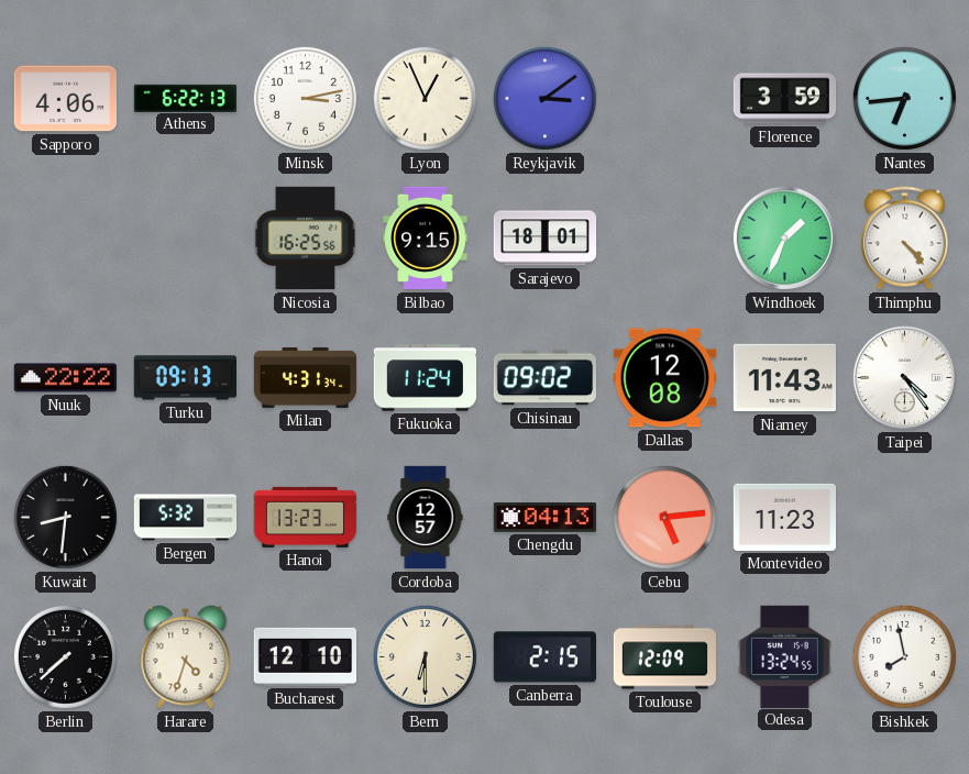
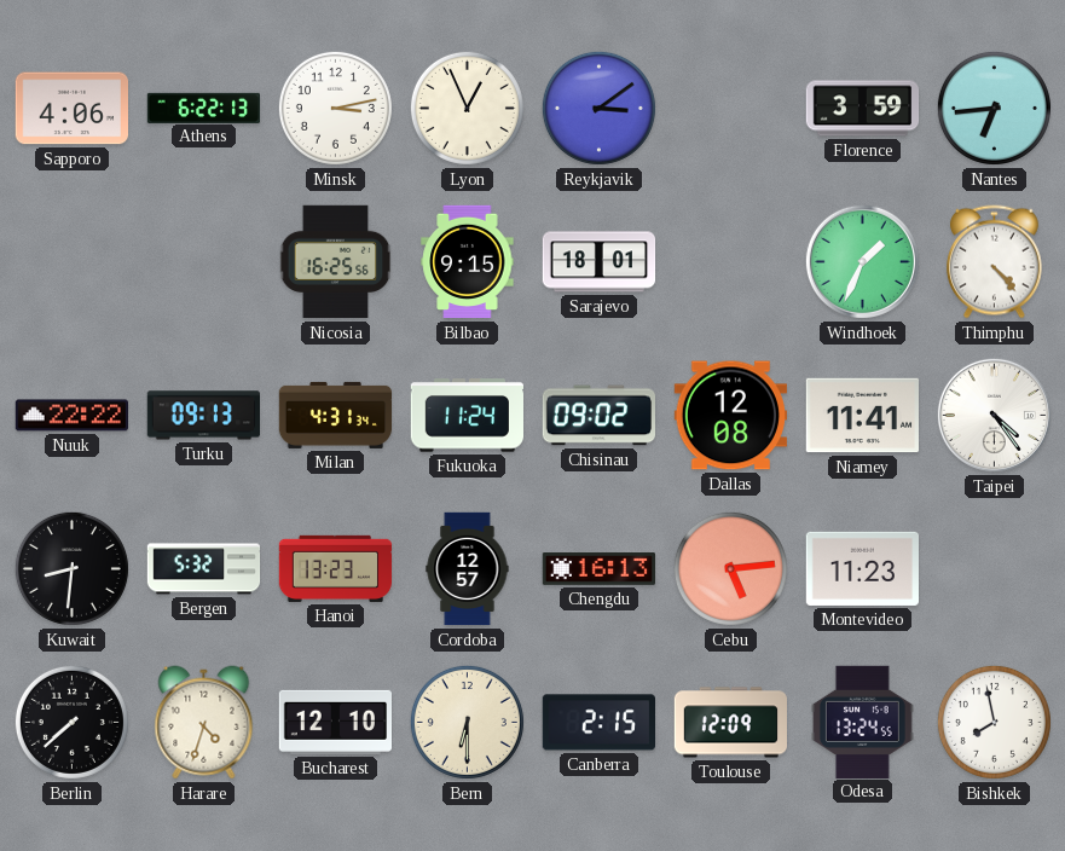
Niamey: 11:43 -> 11:41
Chengdu: 04:13 -> 16:13
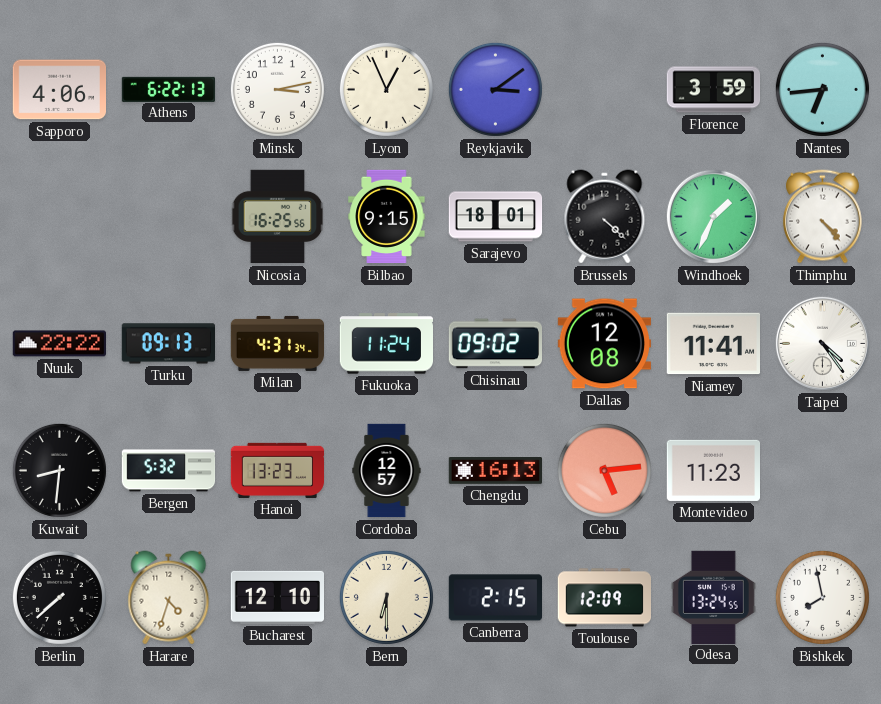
Brussels: none -> 4:22
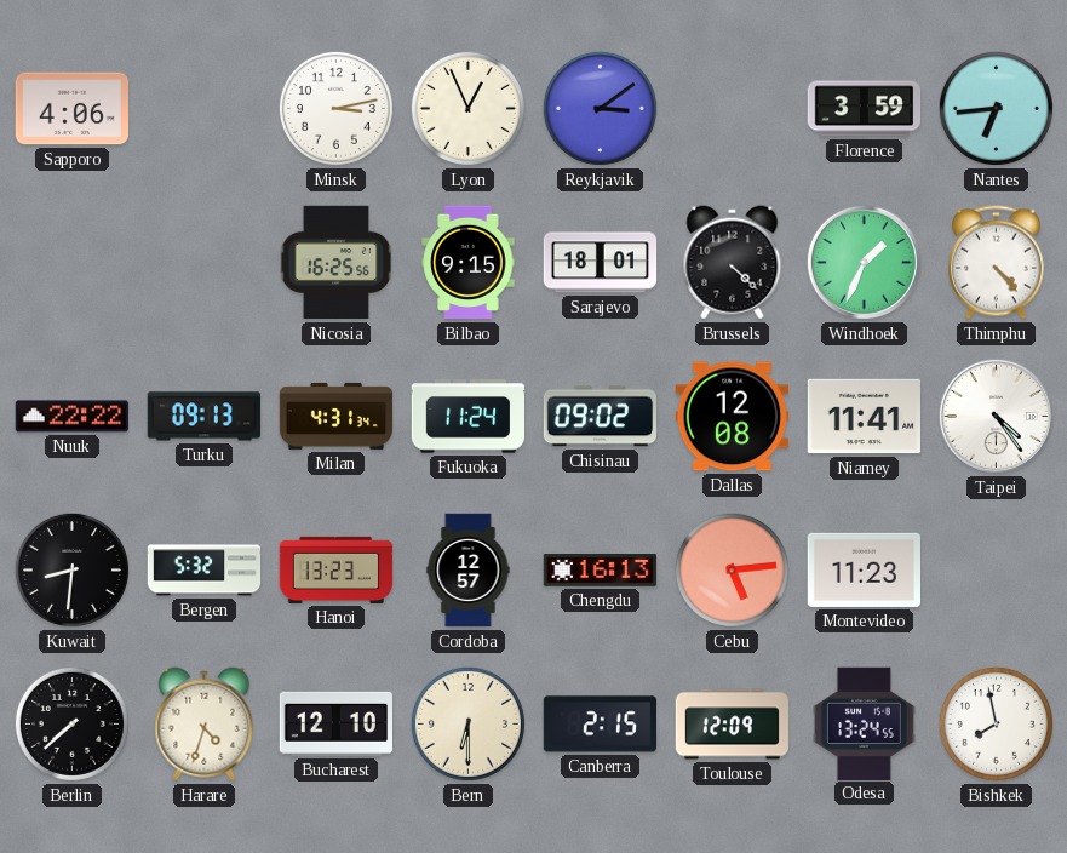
Athens: 6:22 -> none
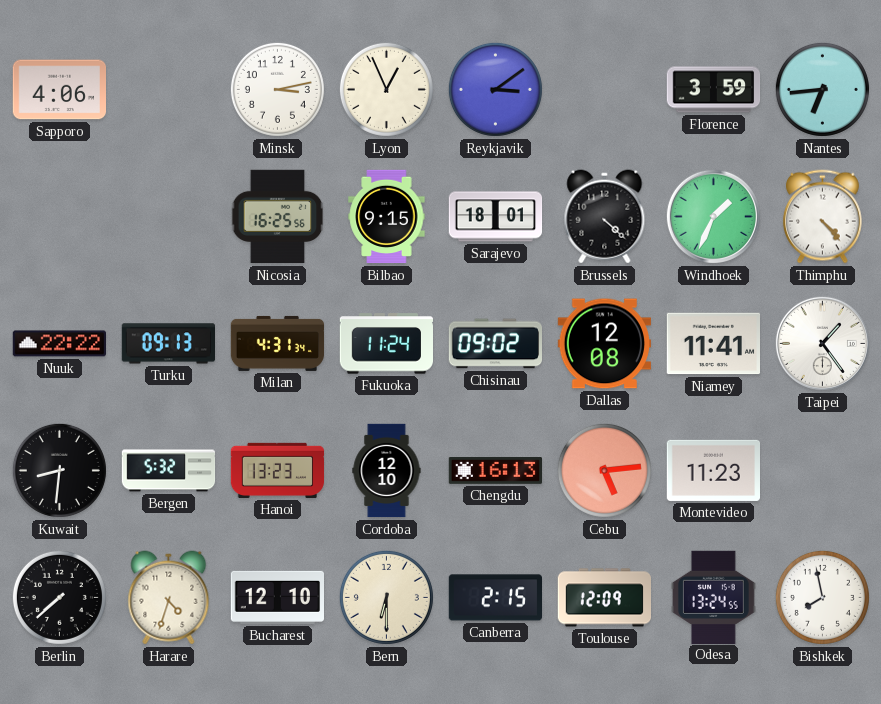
Taipei: 4:24 -> 1:24
Cordoba: 12:57 -> 12:10
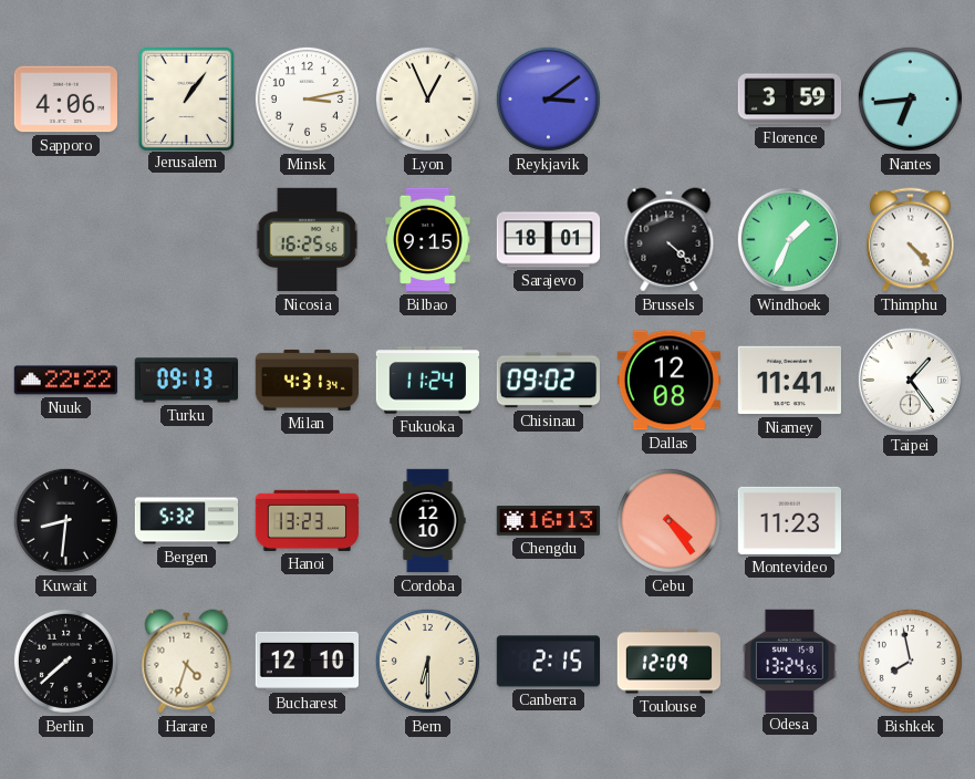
Jerusalem: none -> 1:06
Cebu: 5:14 -> 4:24
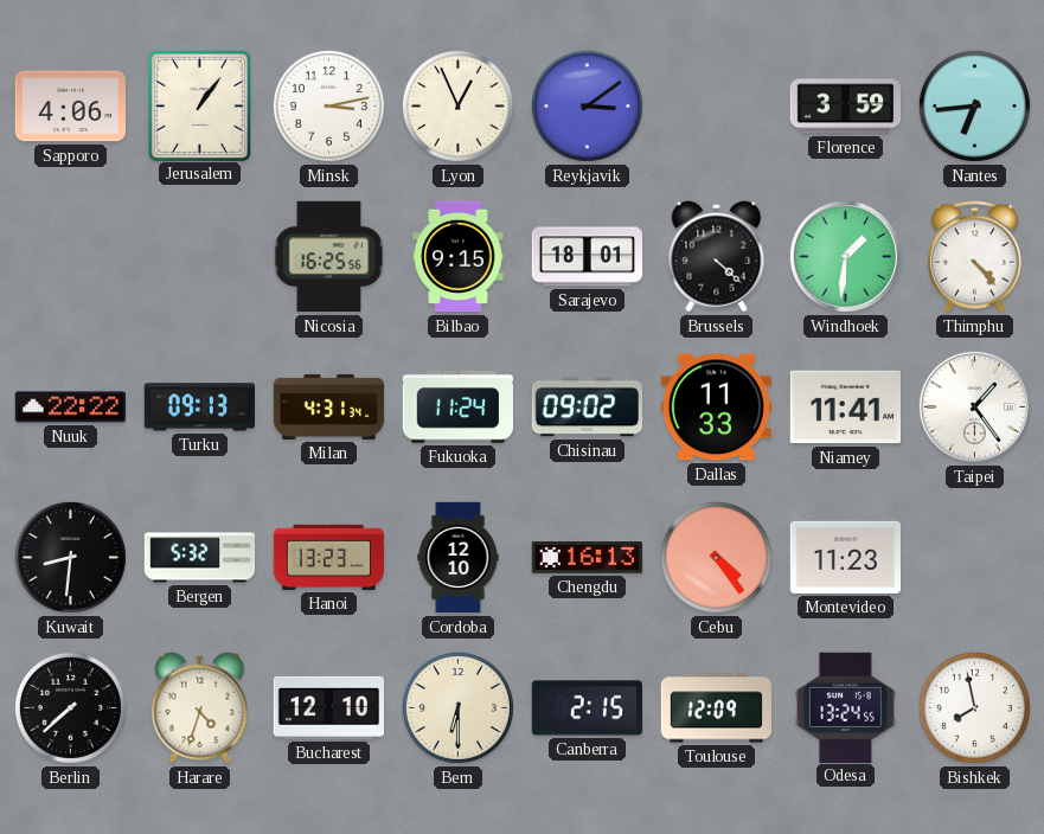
Windhoek: 1:34 -> 1:31
Dallas: 12:08 -> 11:33
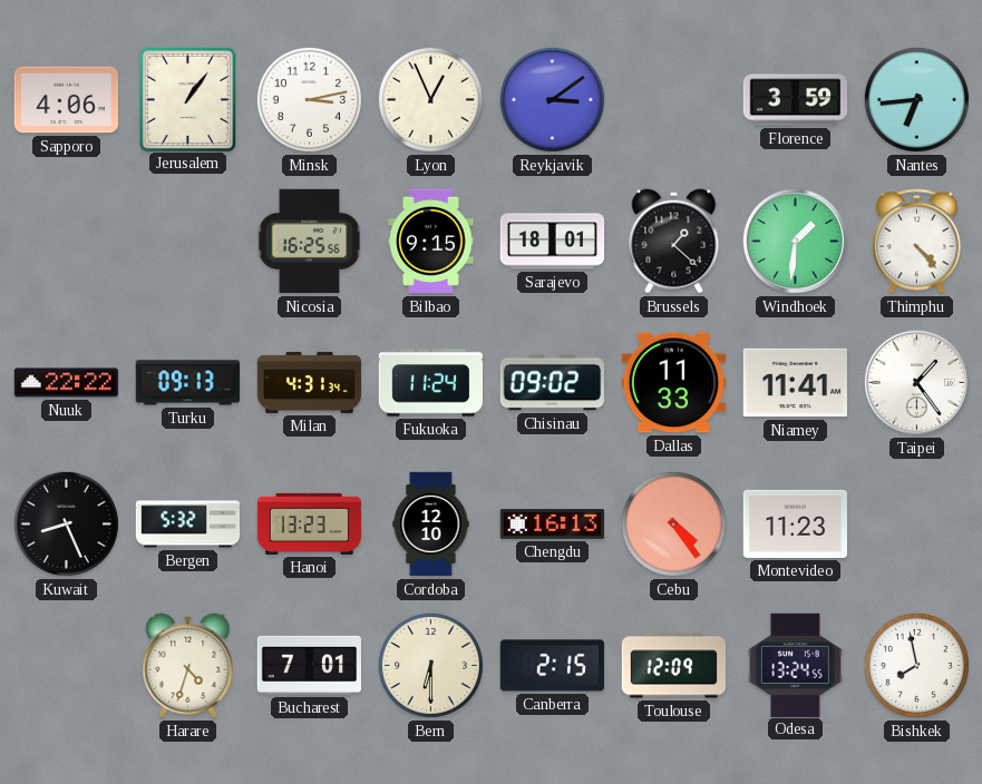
Brussels: 4:22 -> 1:22
Kuwait: 8:31 -> 8:26
Berlin: 7:38 -> none
Bucharest: 12:10 -> 7:01
